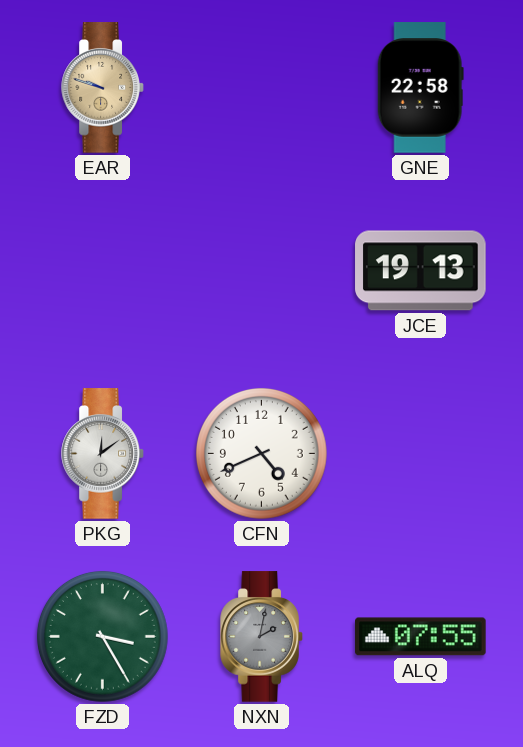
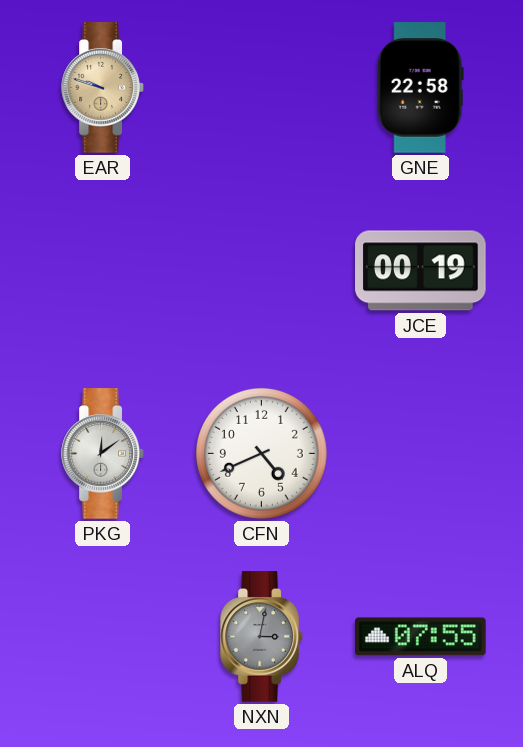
JCE: 19:13 -> 00:19
FZD: 3:25 -> none
NXN: 2:02 -> 3:02
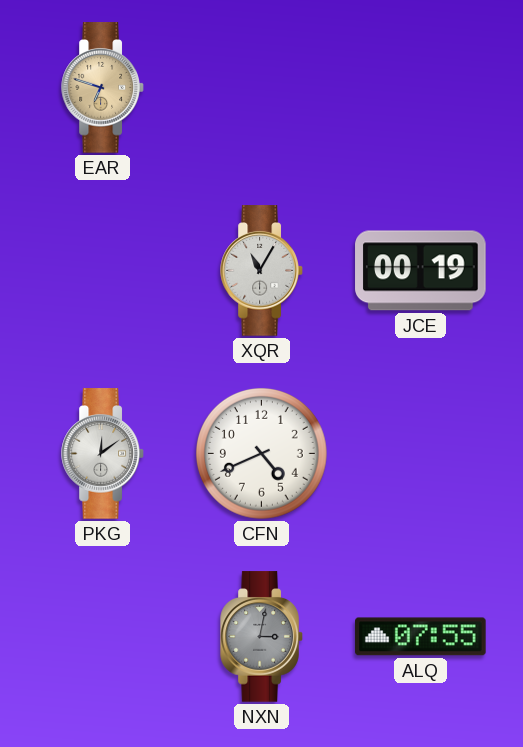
EAR: 9:48 -> 6:48
GNE: 22:58 -> none
XQR: none -> 11:05
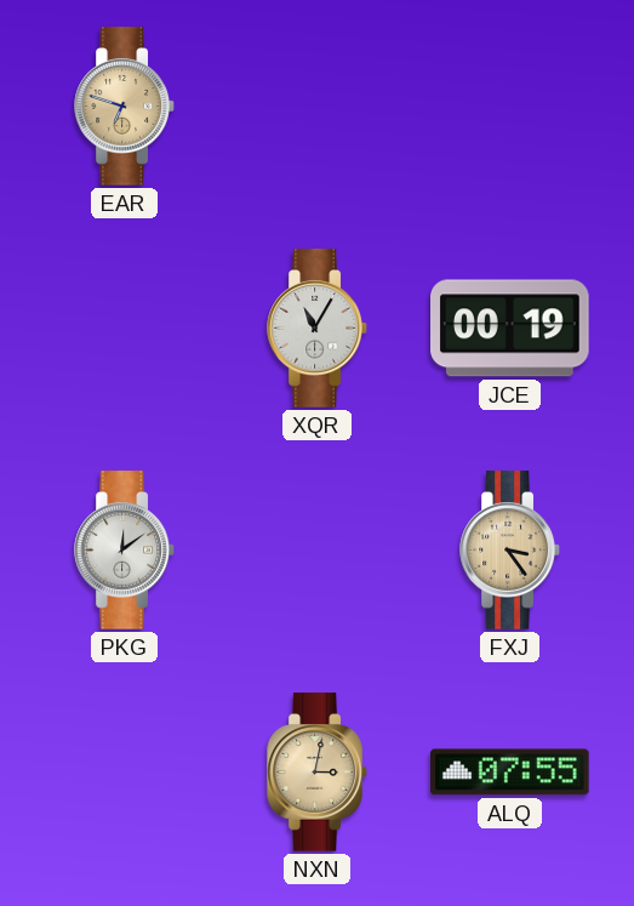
CFN: 4:41 -> none
FXJ: none -> 3:24
NXN dial: grey -> champagne
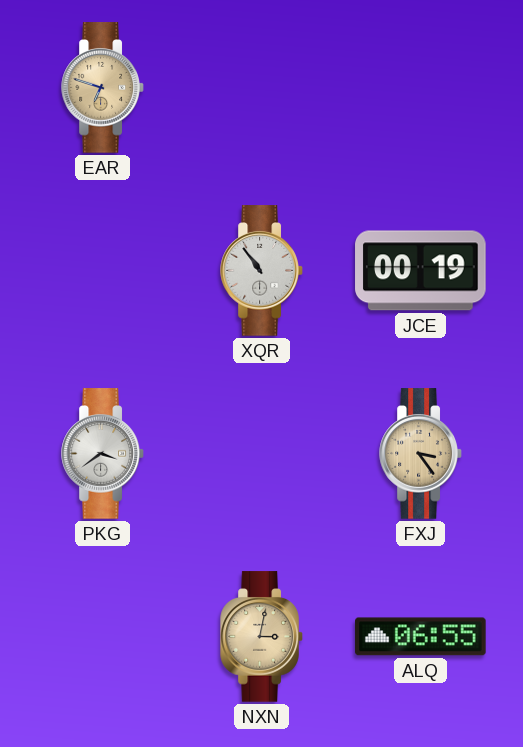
XQR: 11:05 -> 10:54
PKG: 12:09 -> 3:39
ALQ: 07:55 -> 06:55
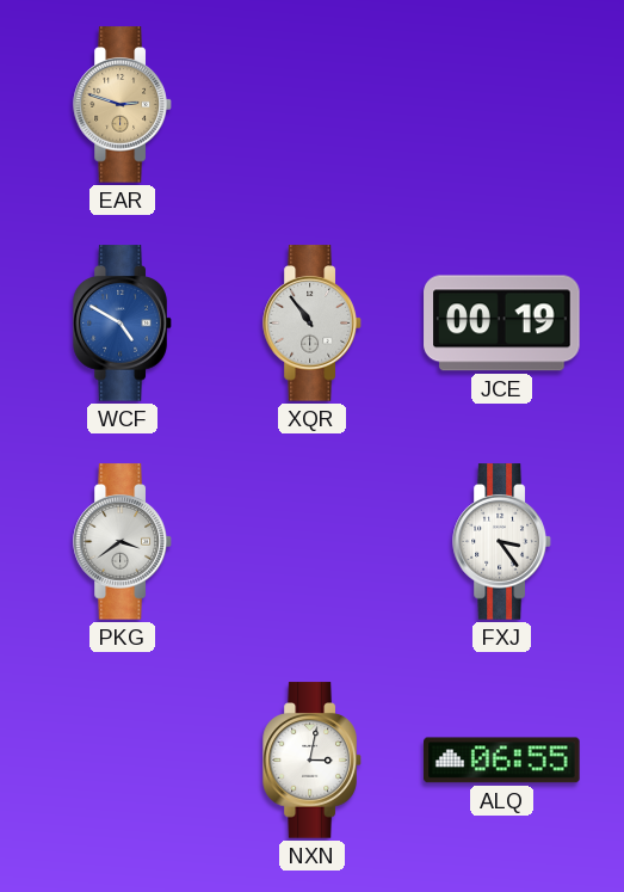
EAR: 6:48 -> 2:48
WCF: none -> 4:50
FXJ dial: champagne -> white
NXN dial: champagne -> white
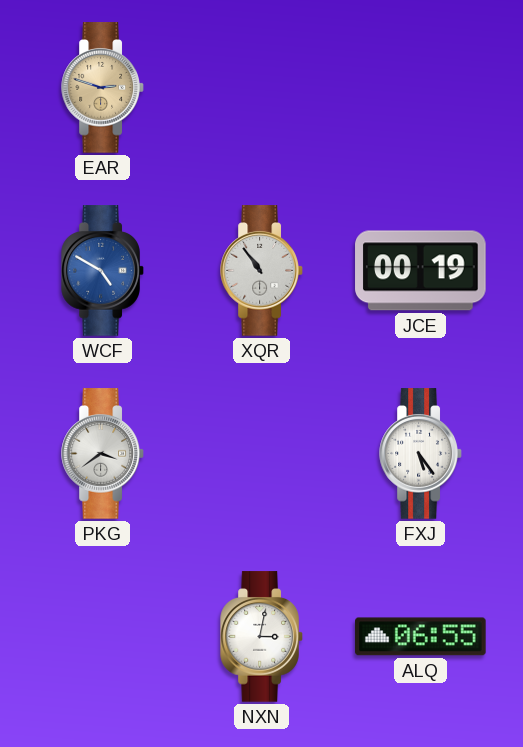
FXJ: 3:24 -> 5:24
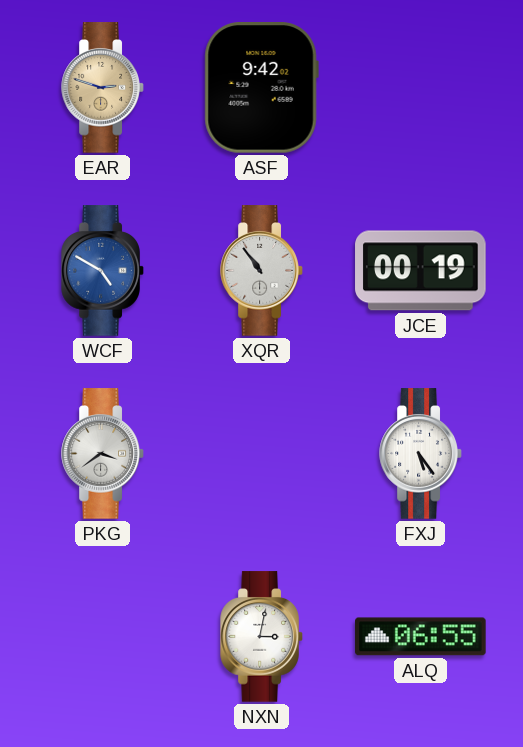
ASF: none -> 9:42
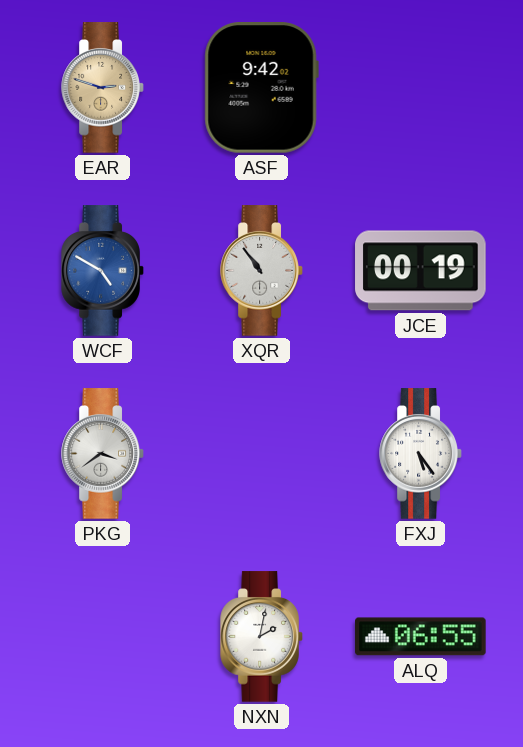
NXN: 3:02 -> 2:02
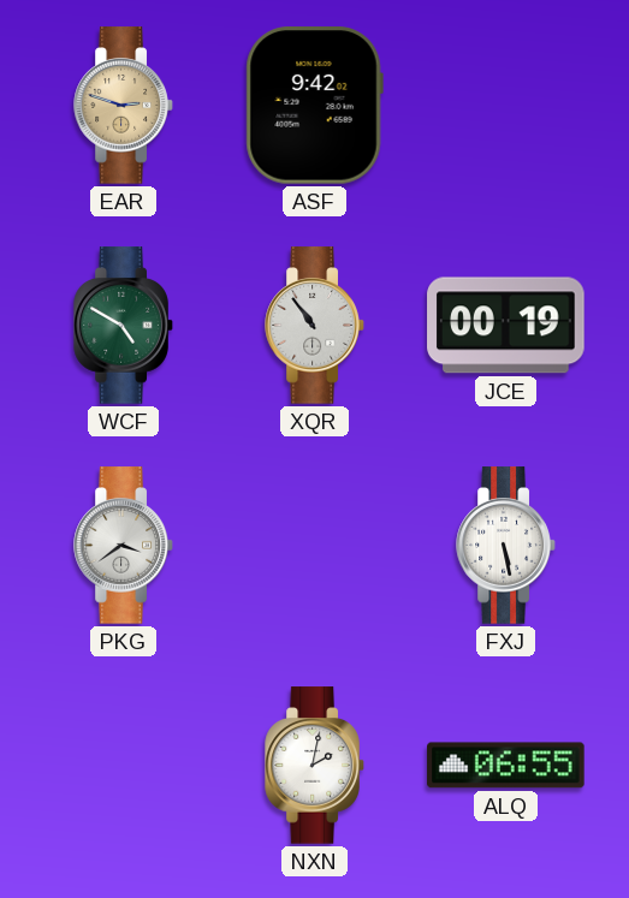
WCF dial: blue -> green
FXJ: 5:24 -> 5:28
